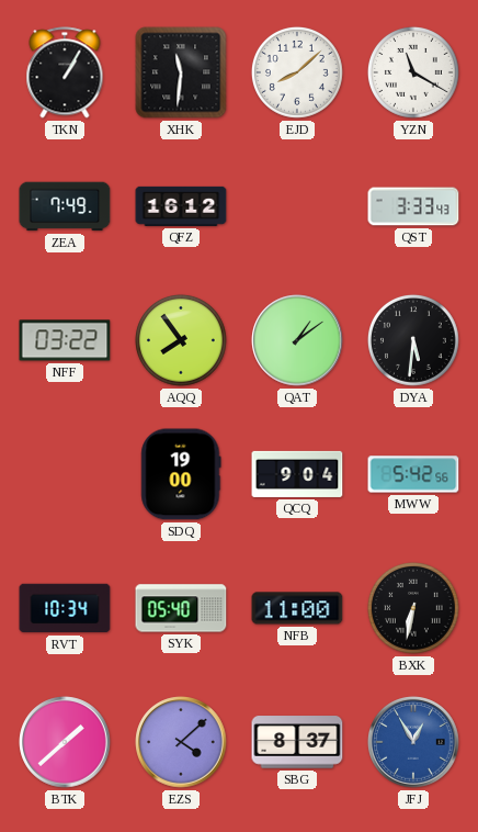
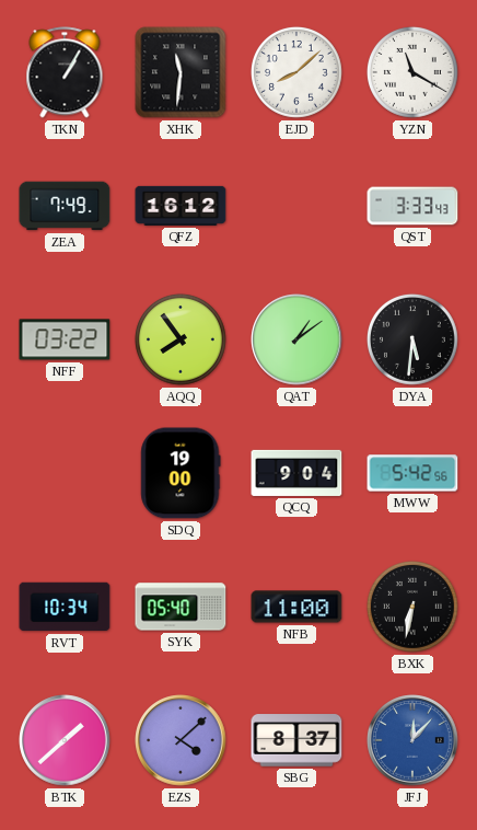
JFJ: 12:55 -> 12:07
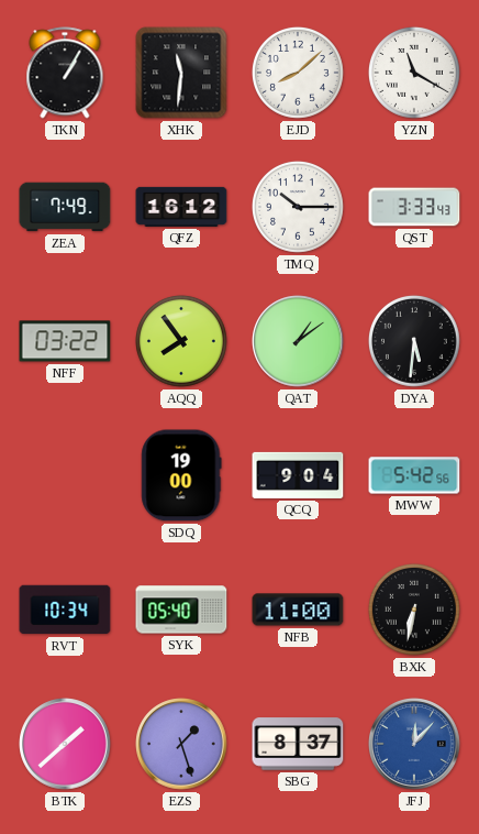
TMQ: none -> 10:15
EZS: 4:08 -> 1:27
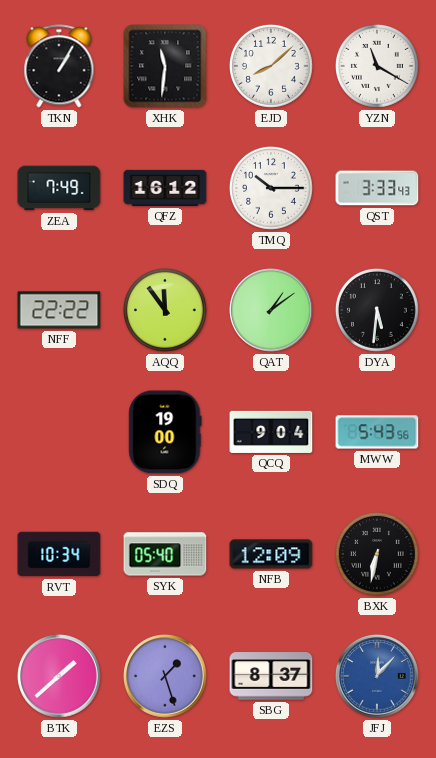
NFF: 03:22 -> 22:22
AQQ: 7:54 -> 11:54
MWW: 5:42 -> 5:43
NFB: 11:00 -> 12:09
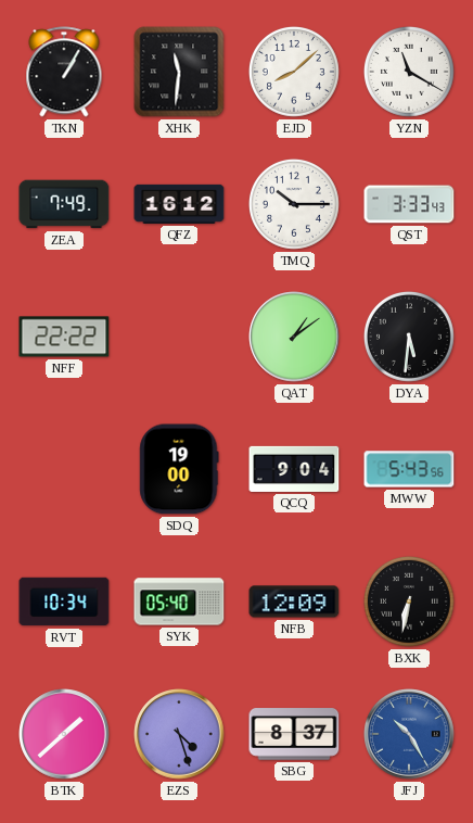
AQQ: 11:54 -> none
EZS: 1:27 -> 4:27
JFJ: 12:07 -> 10:25
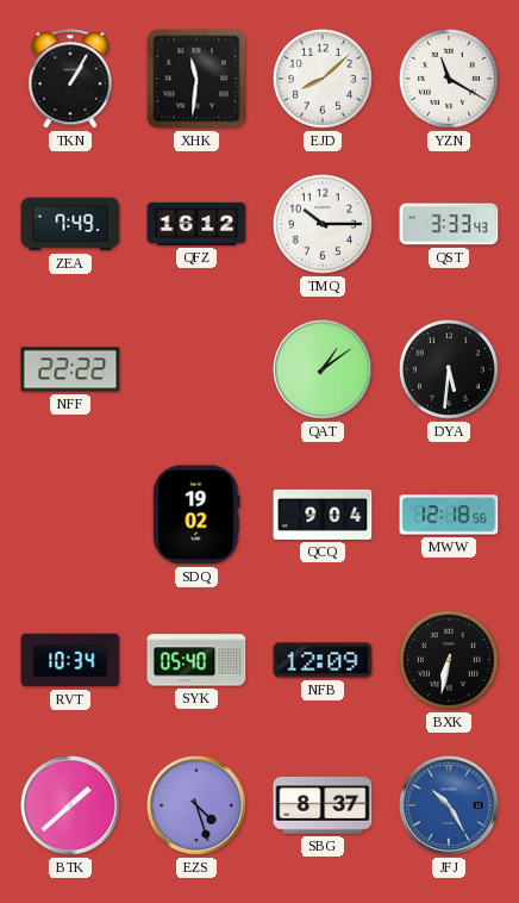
SDQ: 19:00 -> 19:02
MWW: 5:43 -> 12:18
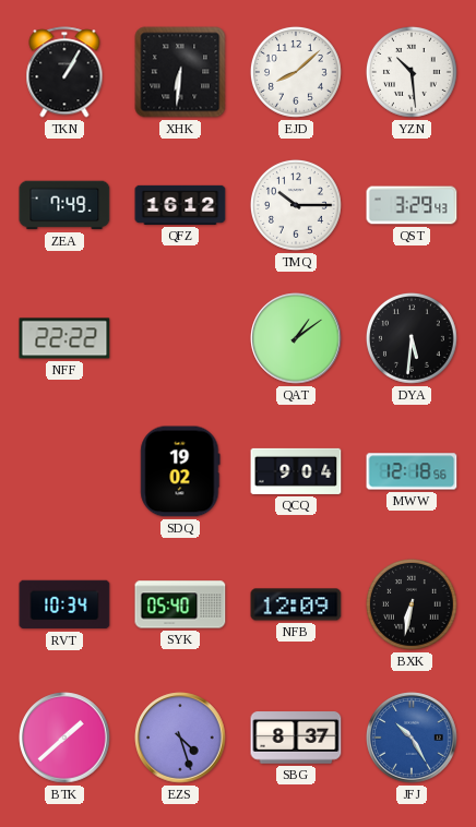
XHK: 11:31 -> 6:31
YZN: 11:20 -> 10:29
QST: 3:33 -> 3:29
